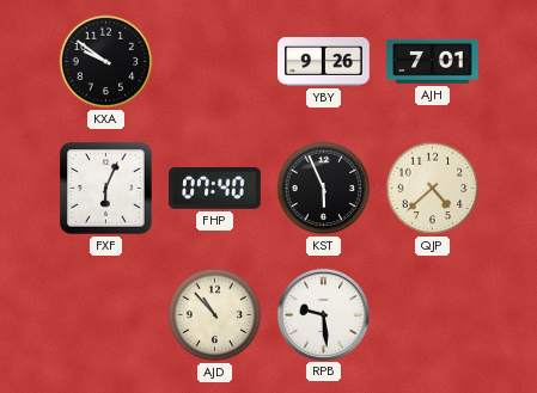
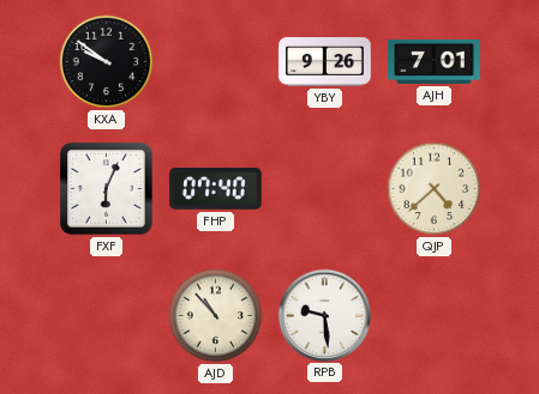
KST: 5:56 -> none
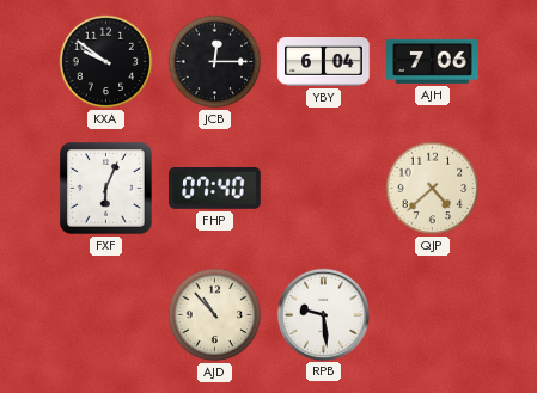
JCB: none -> 12:15
YBY: 9:26 -> 6:04
AJH: 7:01 -> 7:06
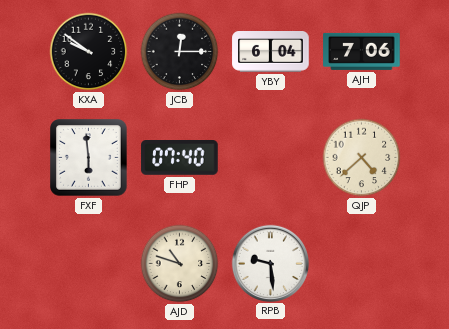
FXF: 6:04 -> 5:59
AJD: 10:53 -> 10:48
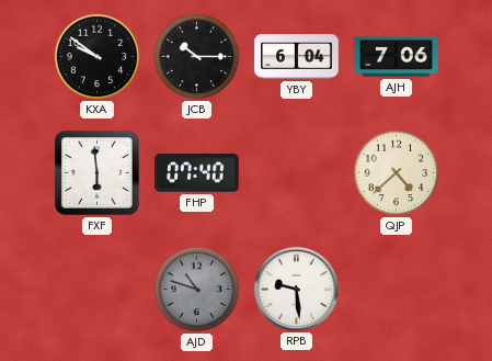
JCB: 12:15 -> 10:15
AJD dial: cream -> grey
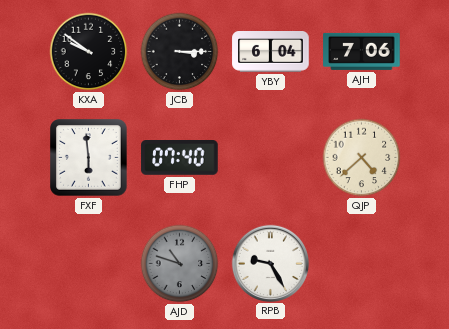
JCB: 10:15 -> 3:15
RPB: 9:29 -> 9:25
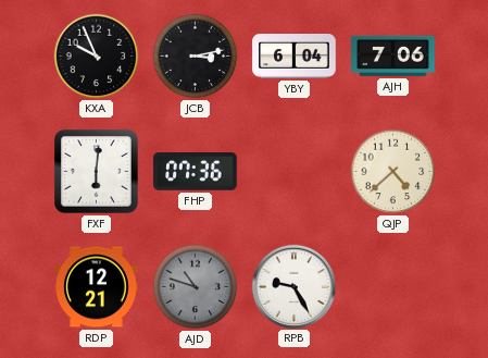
KXA: 9:51 -> 9:56
JCB: 3:15 -> 3:13
FXF: 5:59 -> 6:01
FHP: 07:40 -> 07:36
RDP: none -> 12:21
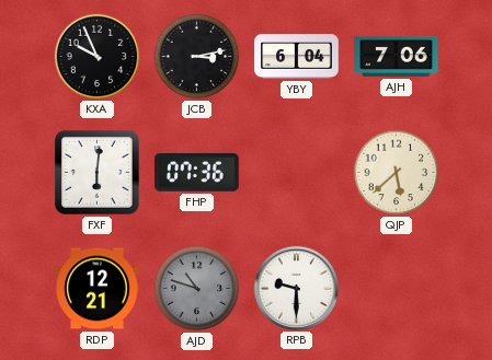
QJP: 4:38 -> 5:38
RPB: 9:25 -> 9:30
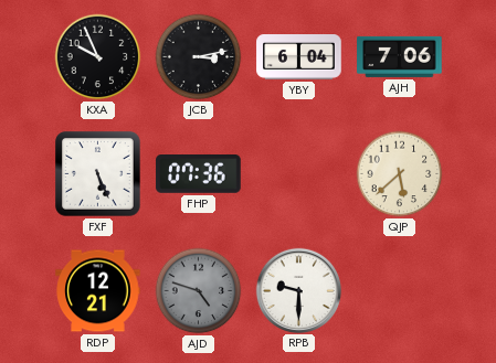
FXF: 6:01 -> 5:26
AJD: 10:48 -> 4:48
